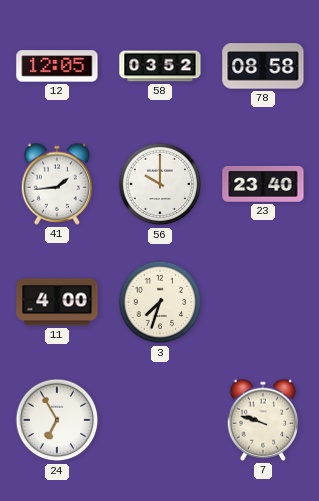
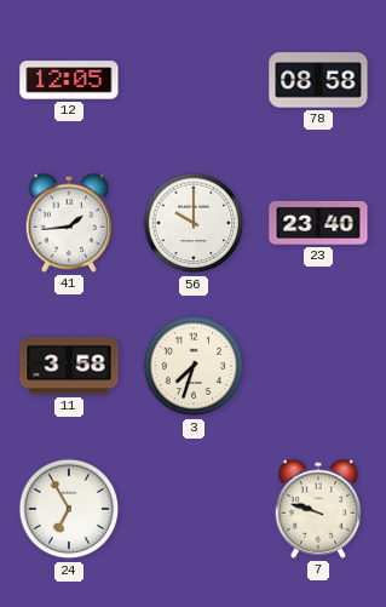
58: 03:52 -> none
11: 4:00 -> 3:58
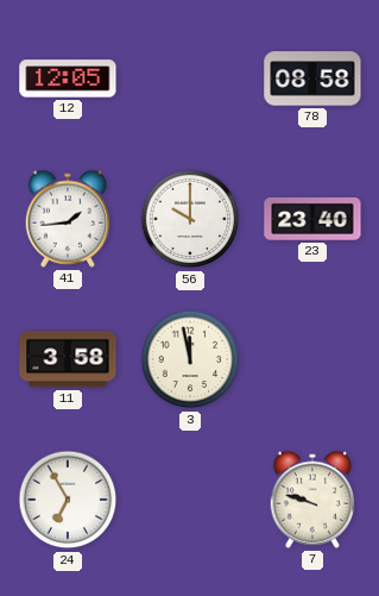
3: 7:33 -> 11:58
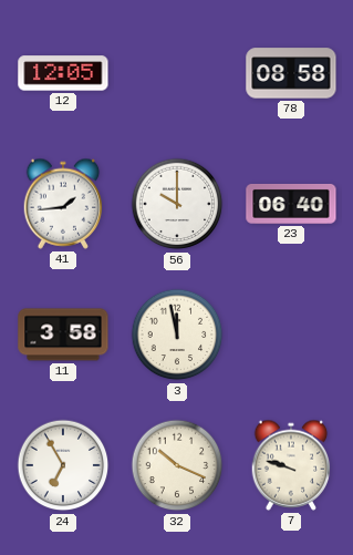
23: 23:40 -> 06:40
32: none -> 10:19
